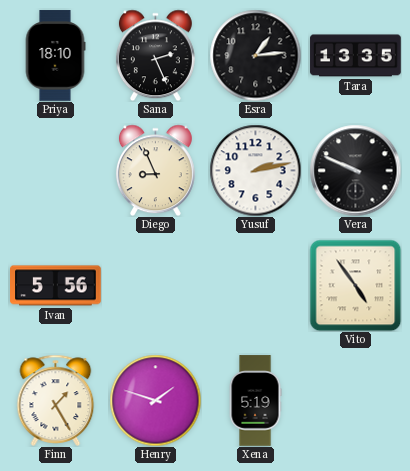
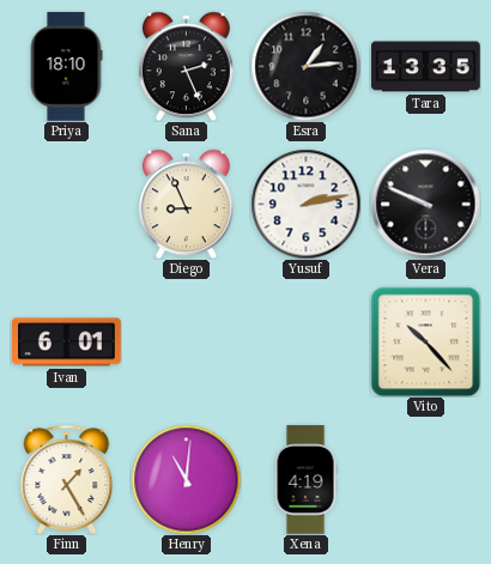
Ivan: 5:56 -> 6:01
Vito: 4:54 -> 10:23
Henry: 1:48 -> 11:01
Xena: 5:19 -> 4:19
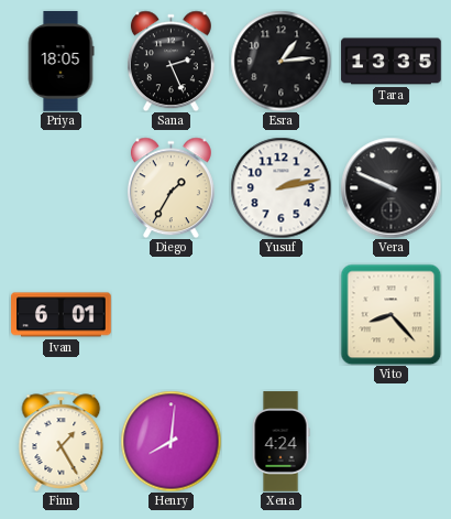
Priya: 18:10 -> 18:05
Diego: 8:56 -> 1:35
Vito: 10:23 -> 8:23
Henry: 11:01 -> 8:01
Xena: 4:19 -> 4:24
